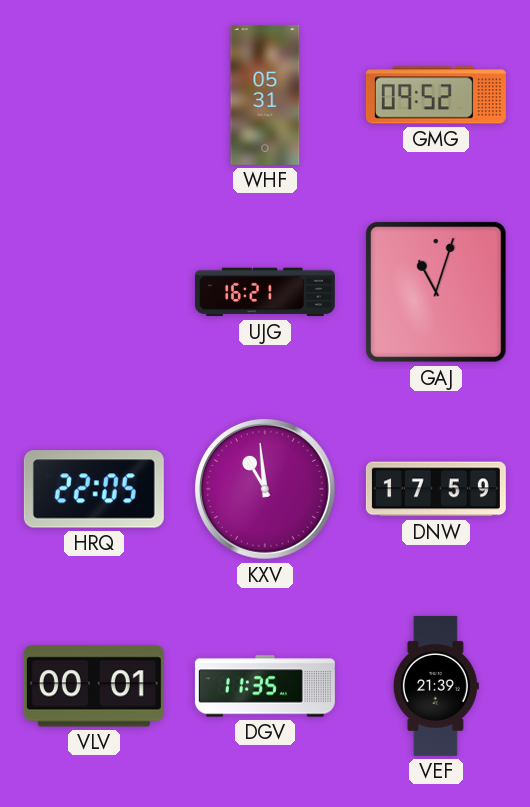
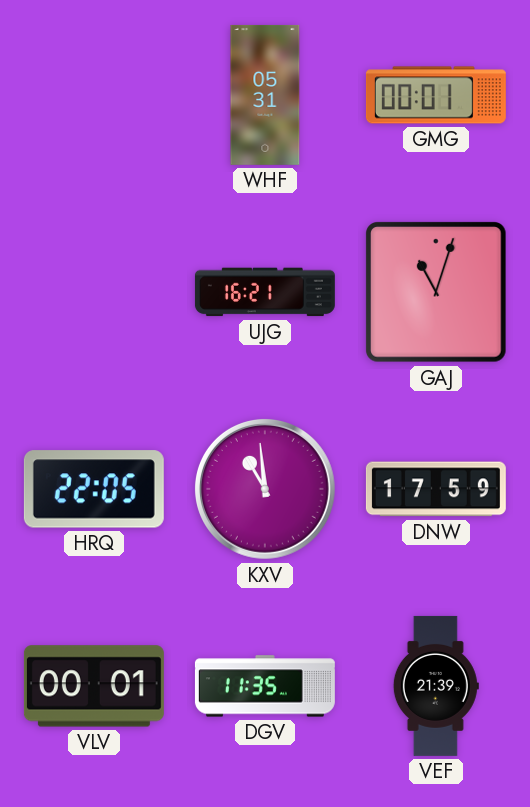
GMG: 09:52 -> 00:01
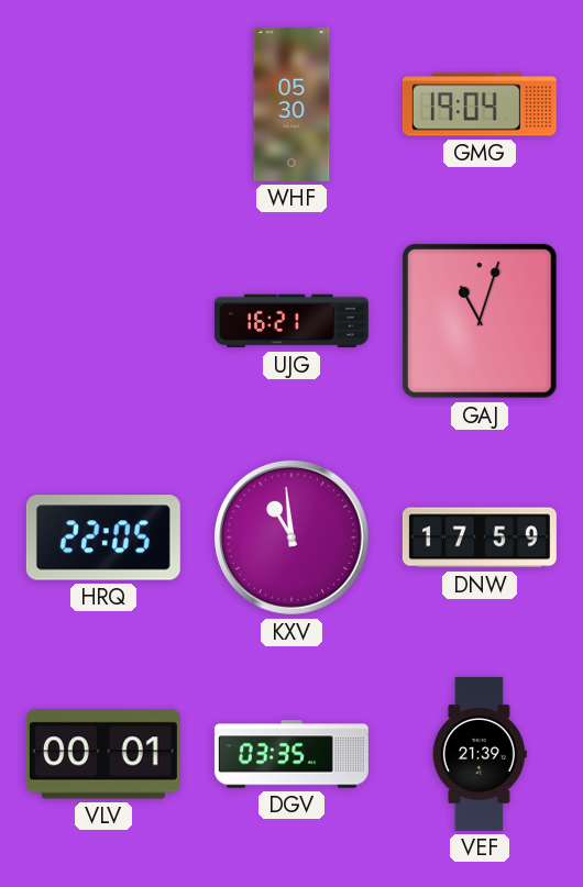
WHF: 05:31 -> 05:30
GMG: 00:01 -> 19:04
DGV: 11:35 -> 03:35
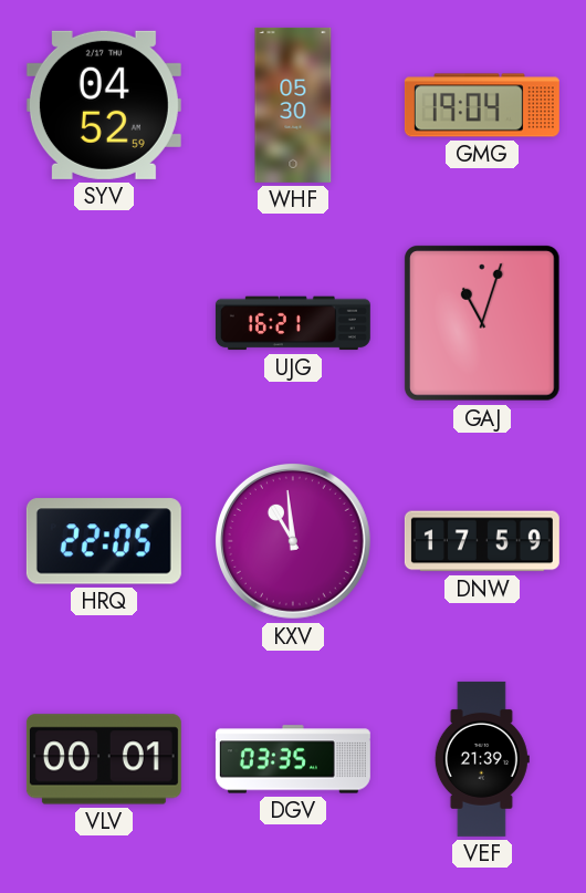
SYV: none -> 04:52
